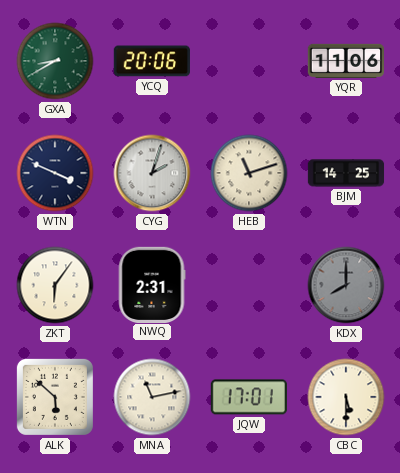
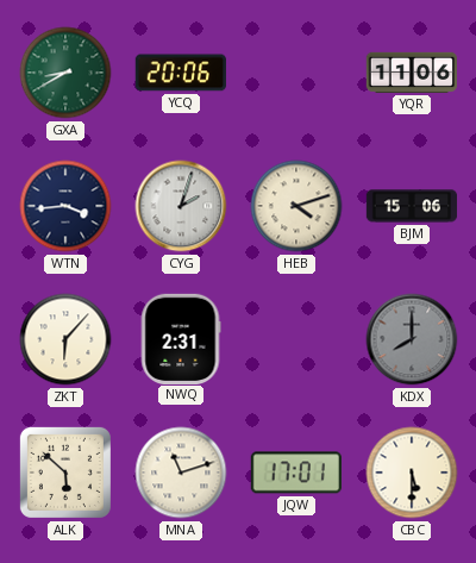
WTN: 3:49 -> 3:44
HEB: 11:12 -> 4:12
BJM: 14:25 -> 15:06
ZKT: 6:06 -> 6:07
MNA: 11:13 -> 11:12
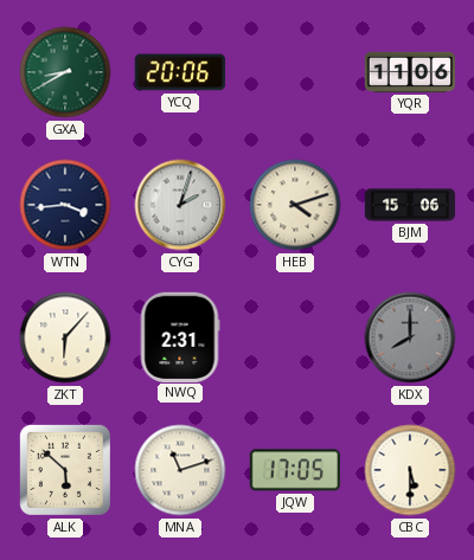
JQW: 17:01 -> 17:05
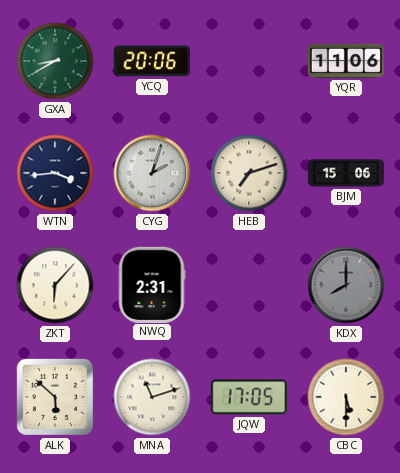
HEB: 4:12 -> 7:12
